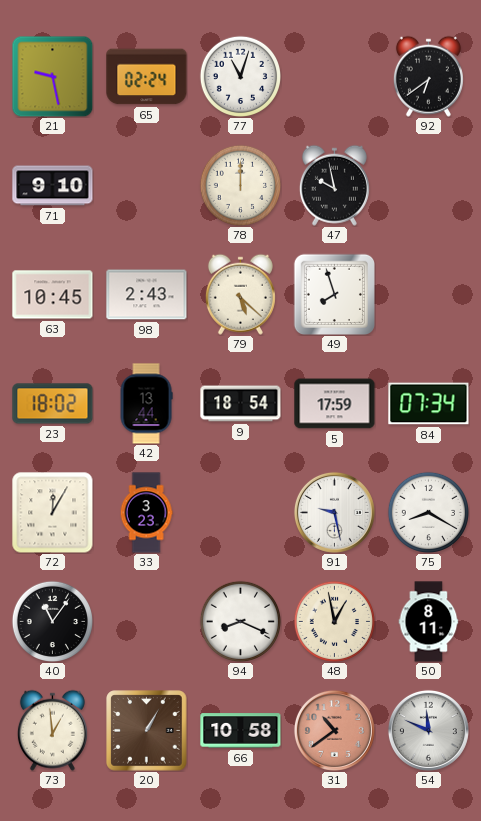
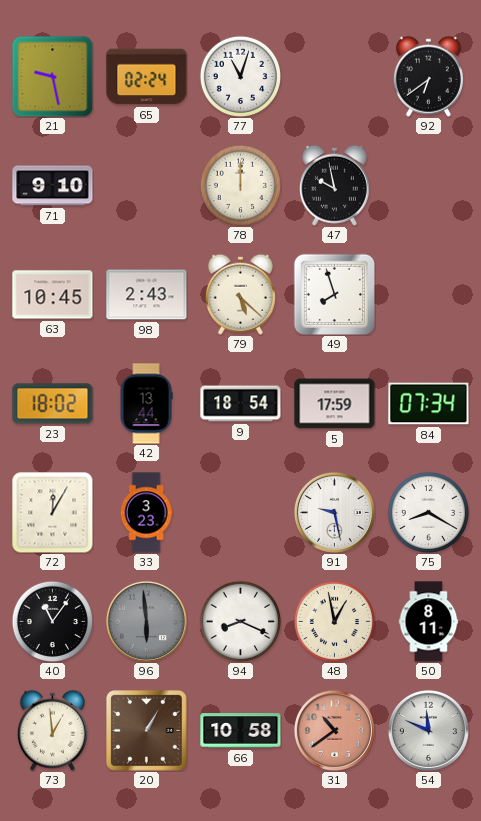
96: none -> 5:59
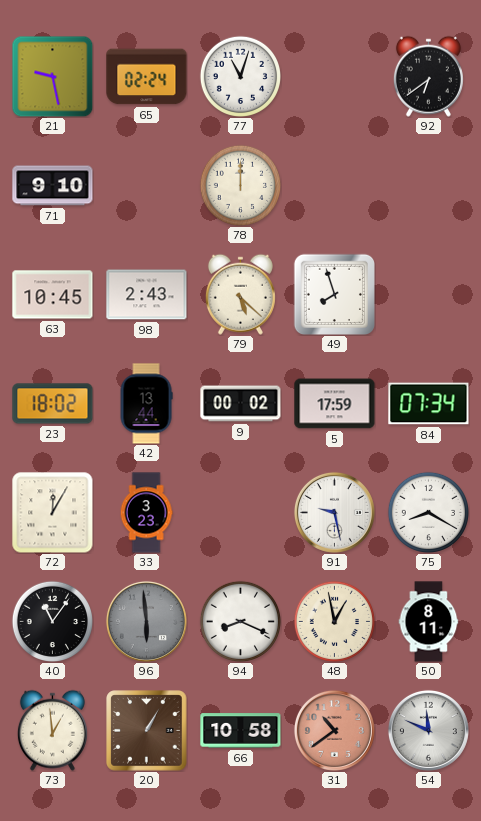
47: 9:58 -> none
9: 18:54 -> 00:02
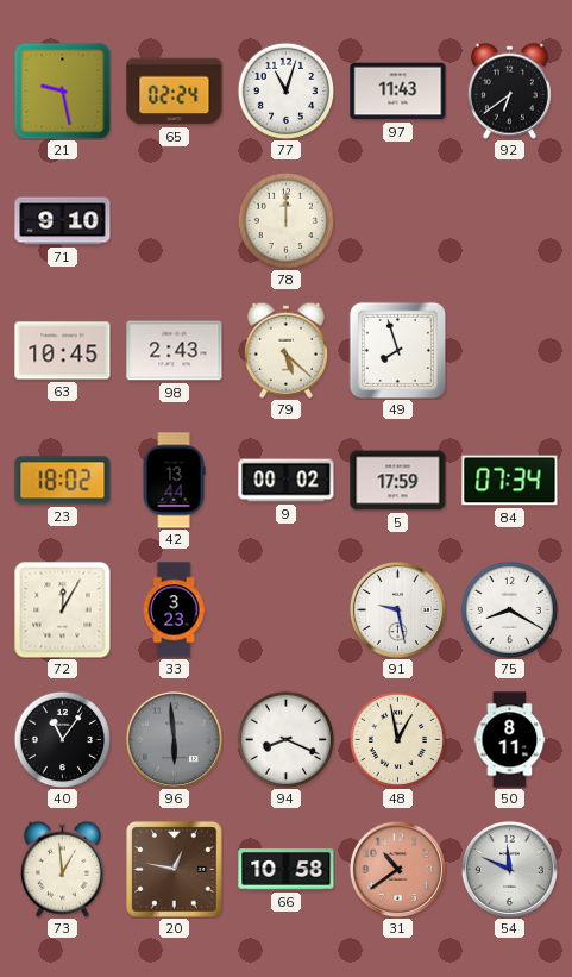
97: none -> 11:43
20: 1:05 -> 12:47
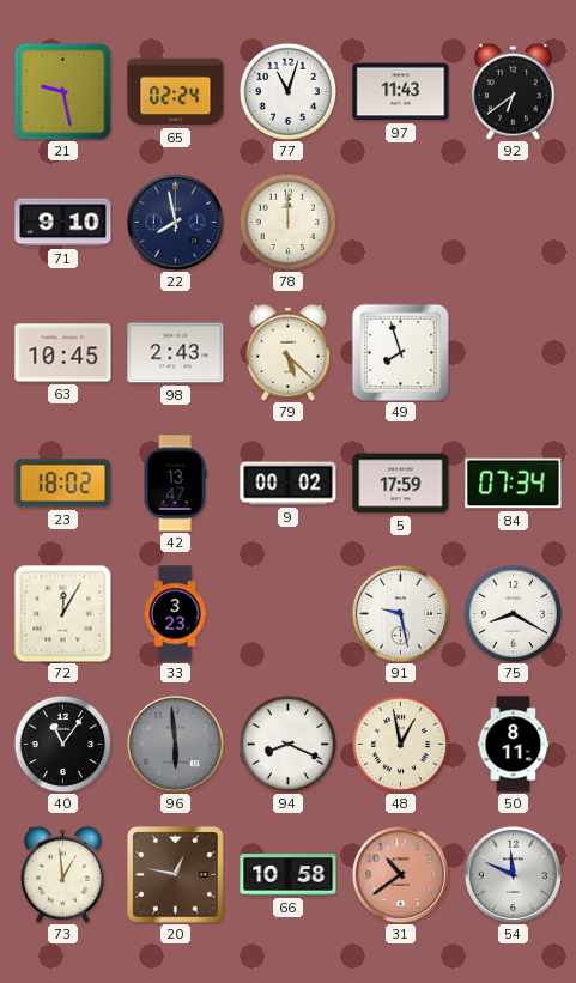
22: none -> 7:58
42: 13:44 -> 13:47
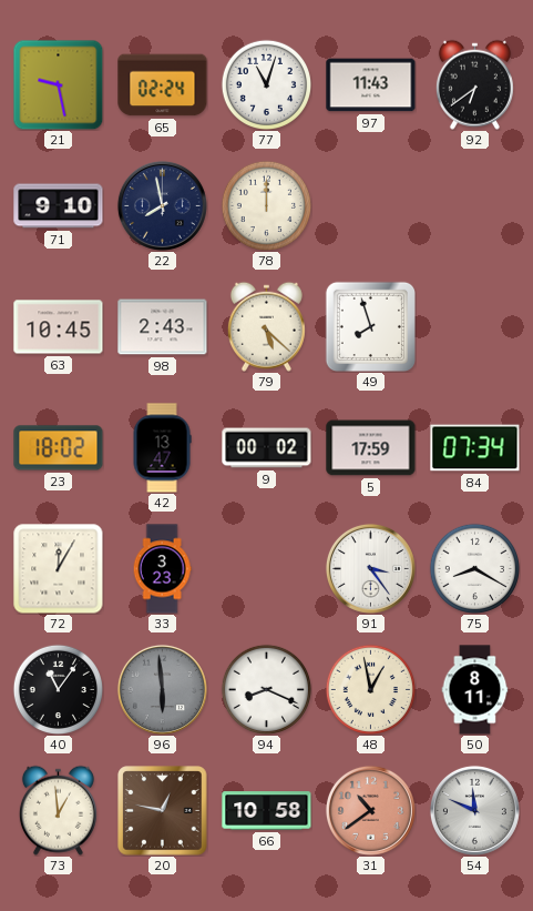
91: 9:28 -> 3:24
